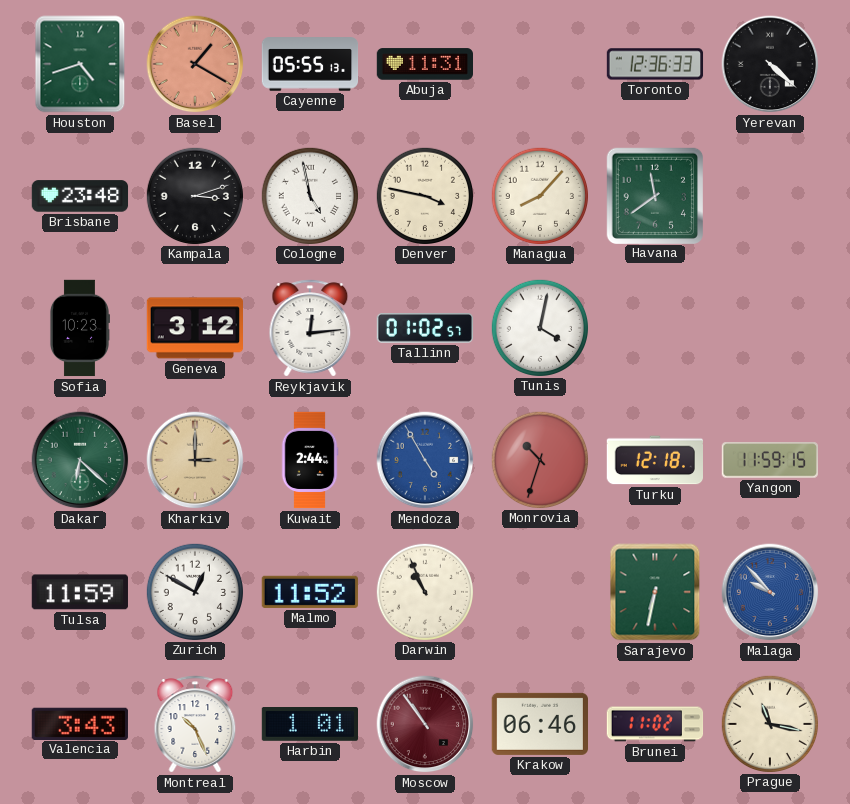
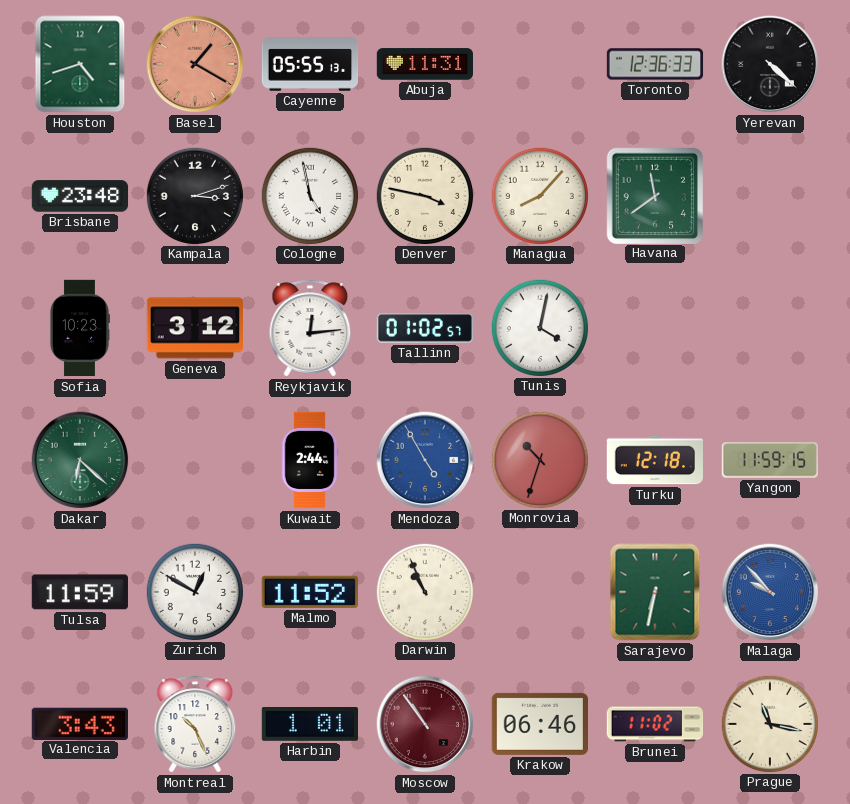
Kharkiv: 3:00 -> none
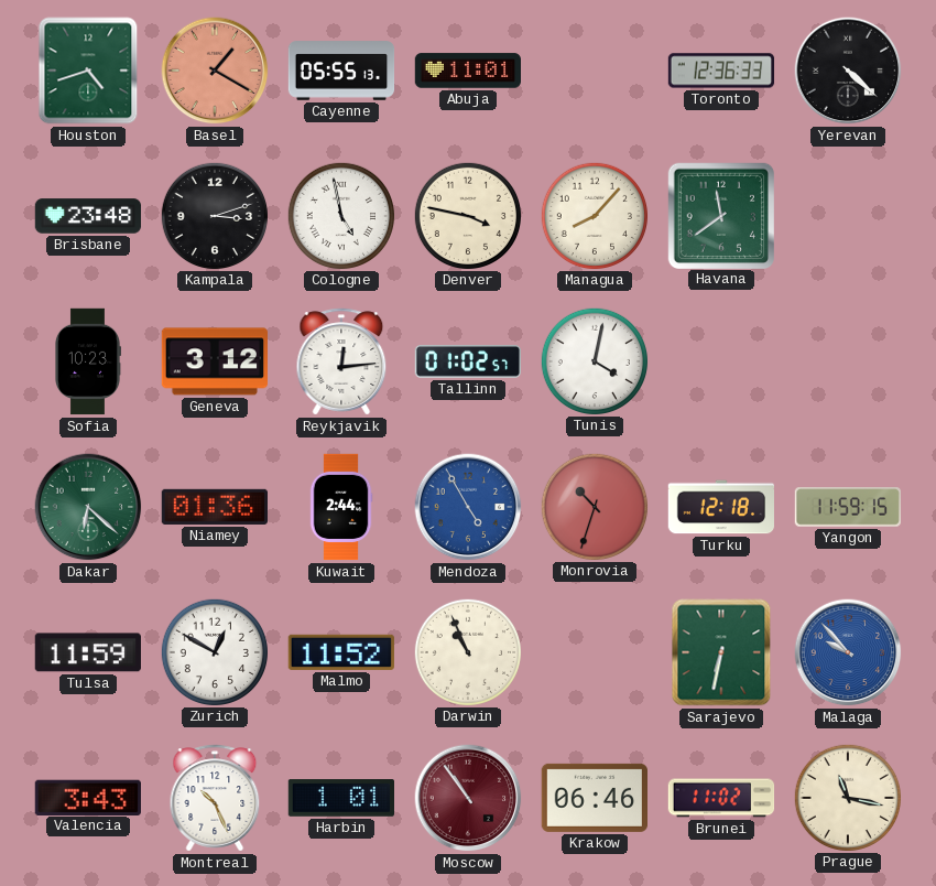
Abuja: 11:31 -> 11:01
Niamey: none -> 01:36
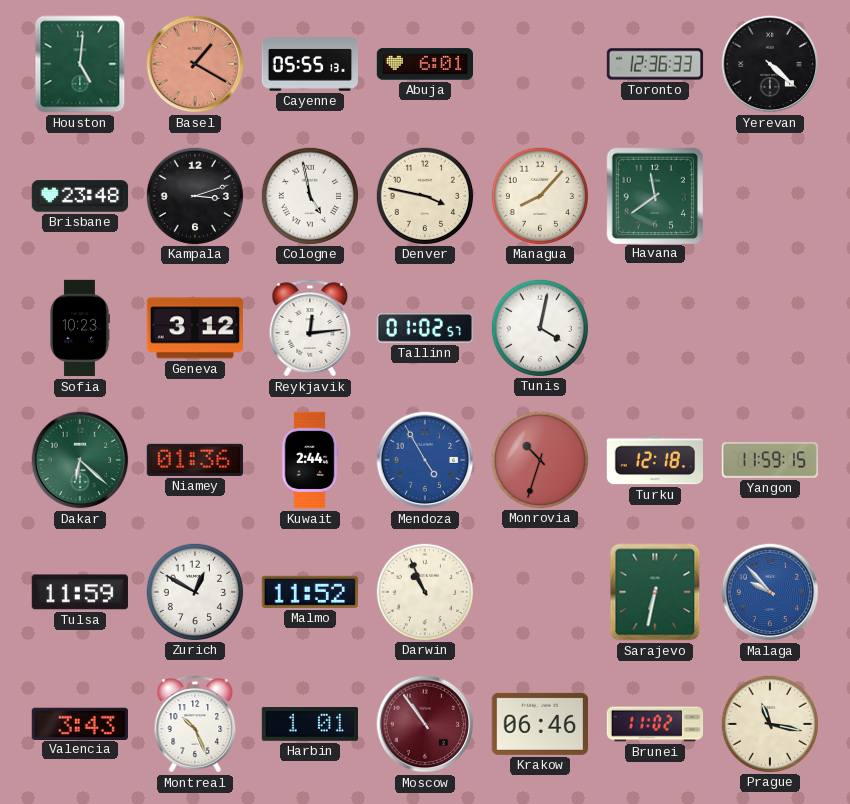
Houston: 4:42 -> 5:01
Abuja: 11:01 -> 6:01
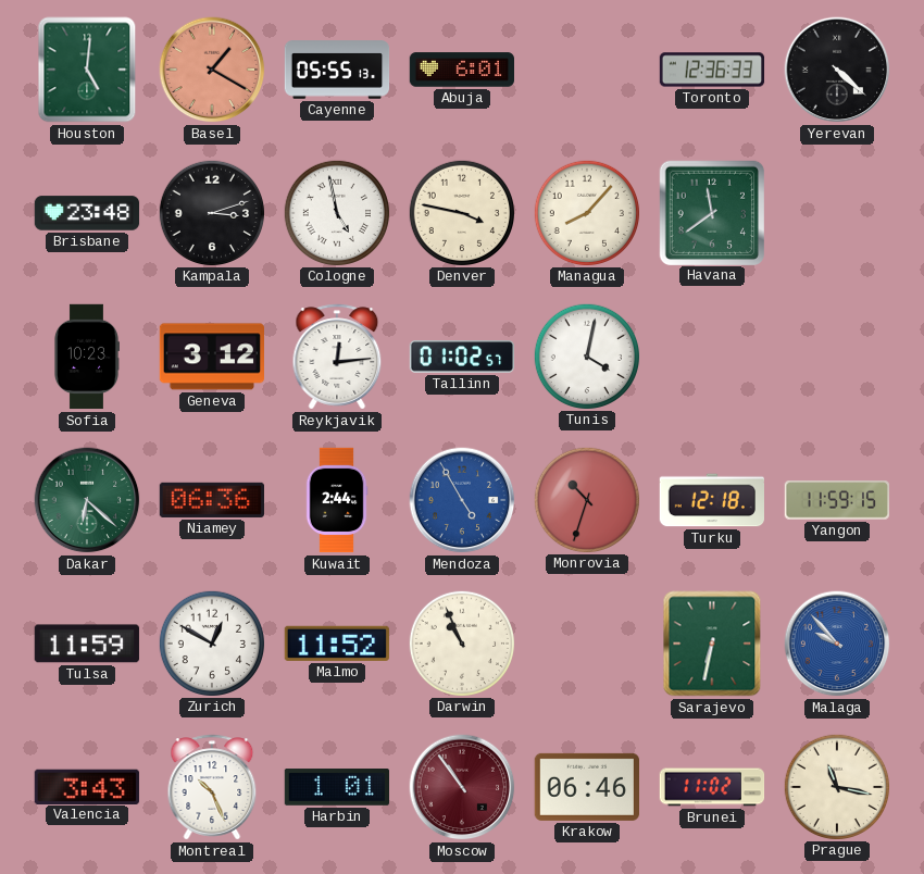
Niamey: 01:36 -> 06:36
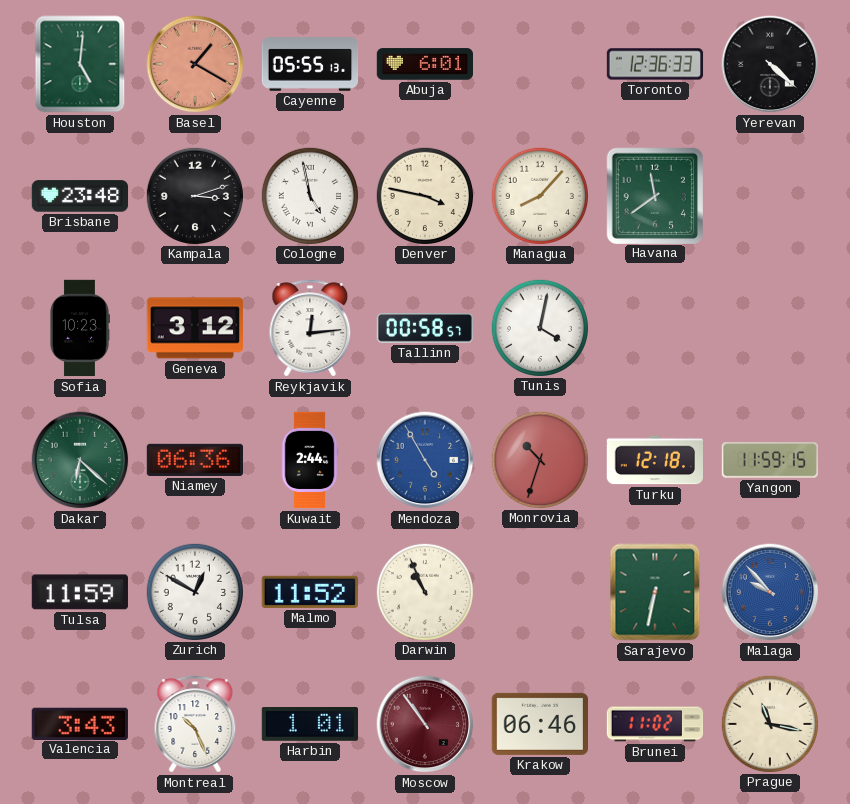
Tallinn: 01:02 -> 00:58
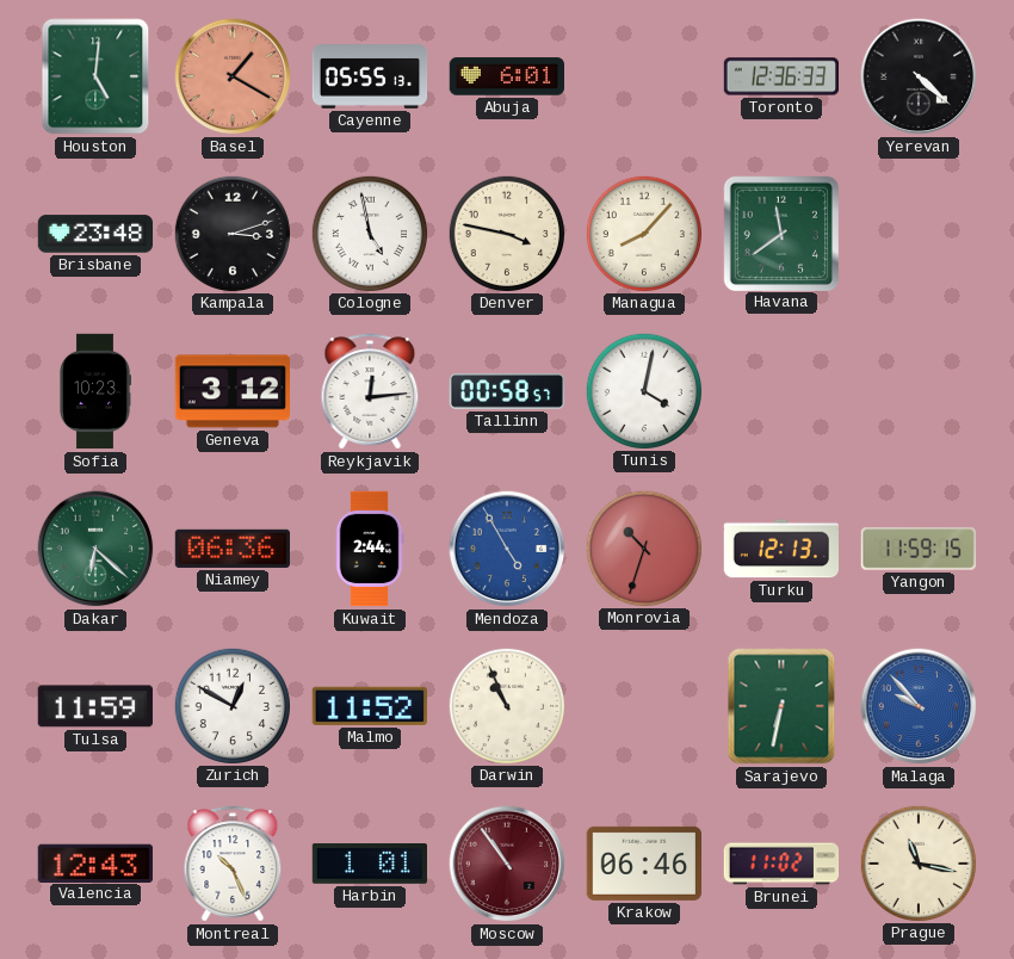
Turku: 12:18 -> 12:13
Valencia: 3:43 -> 12:43
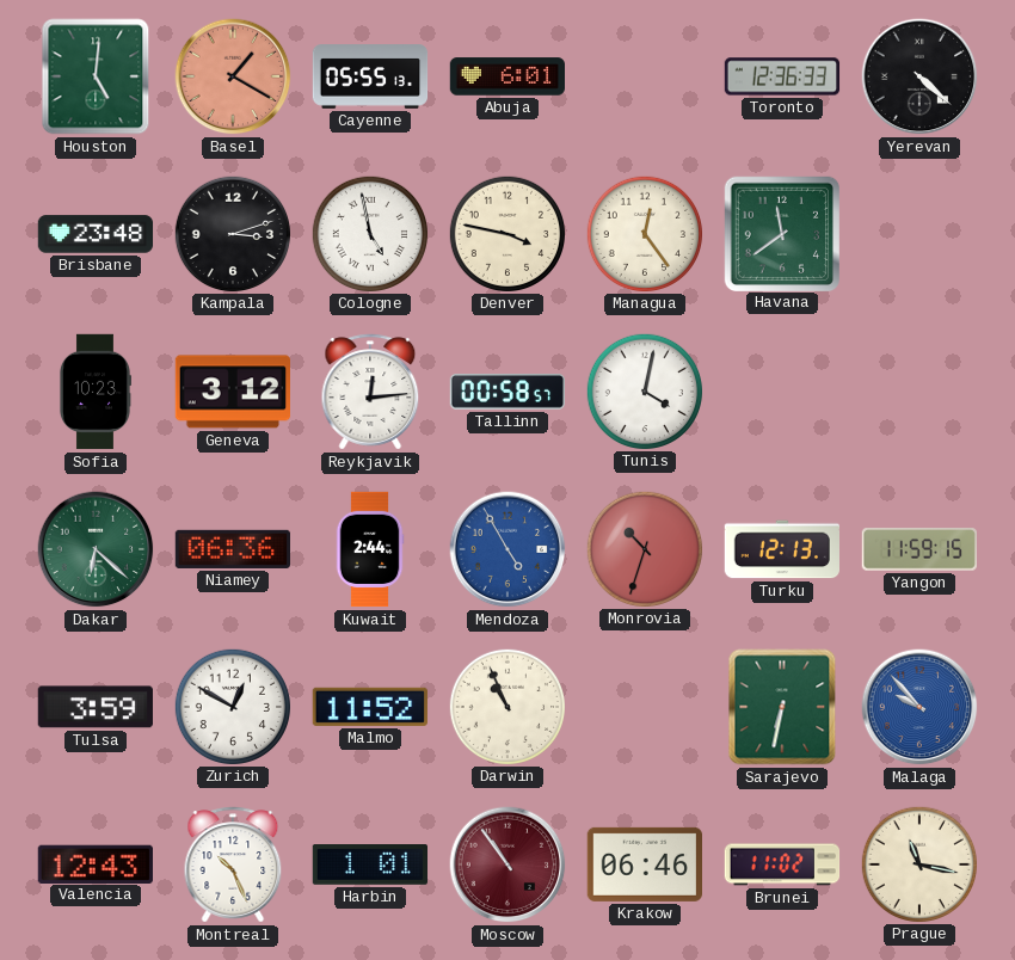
Managua: 8:07 -> 12:24
Tulsa: 11:59 -> 3:59
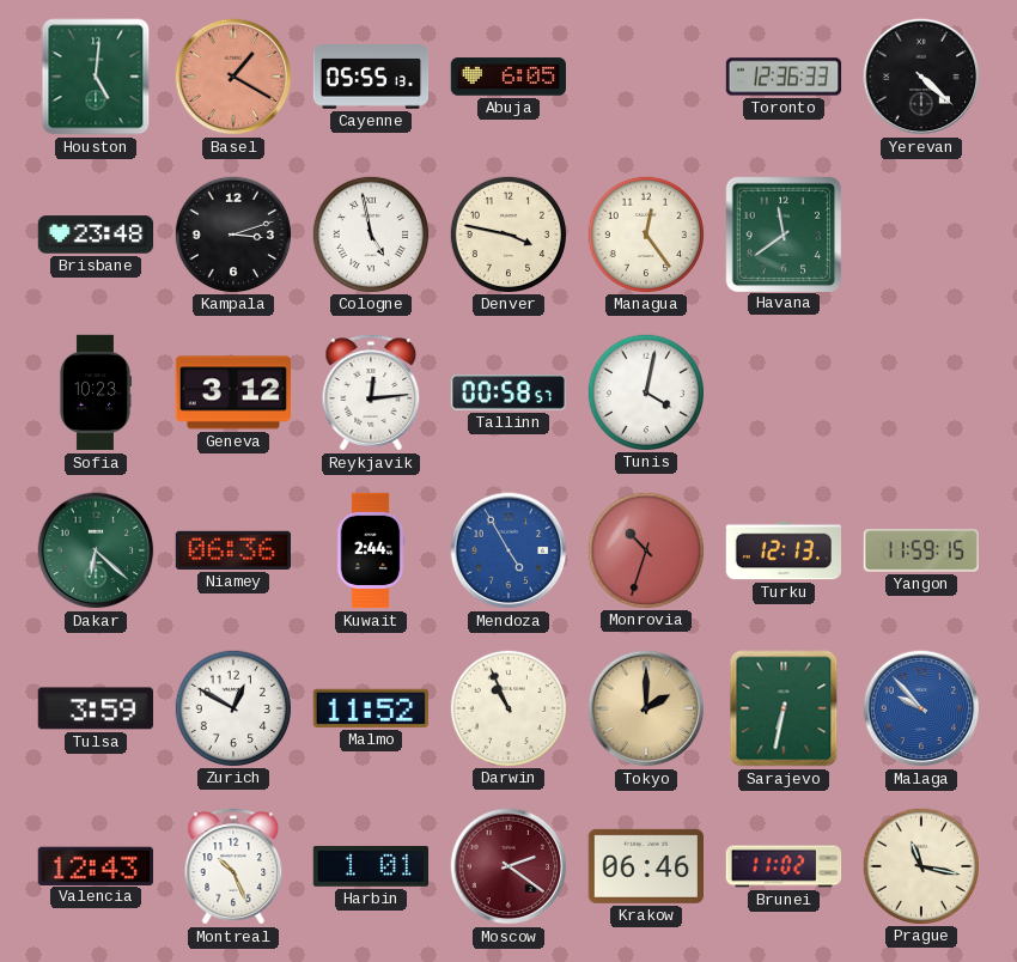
Abuja: 6:01 -> 6:05
Tokyo: none -> 2:00
Moscow: 10:54 -> 2:21
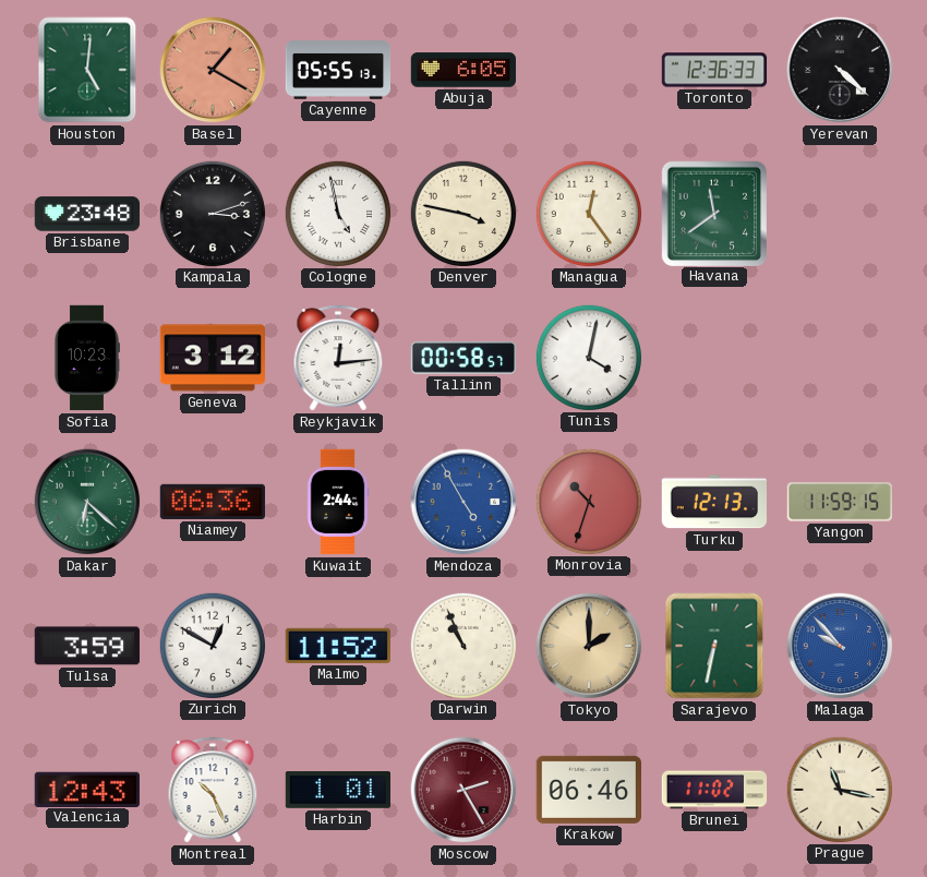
Moscow: 2:21 -> 2:25
